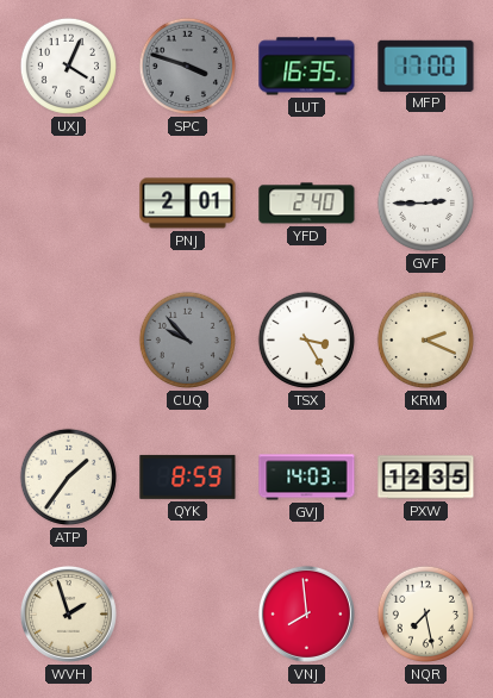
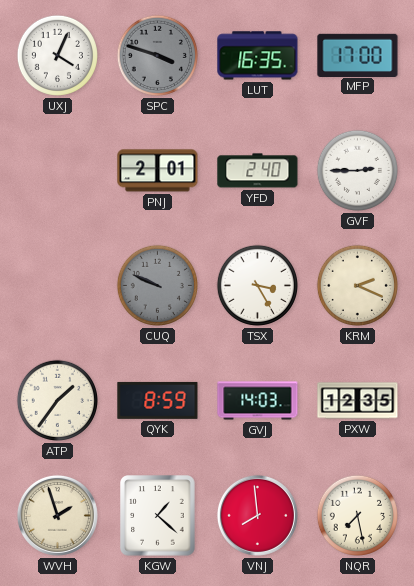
CUQ: 9:53 -> 9:49
KGW: none -> 1:22
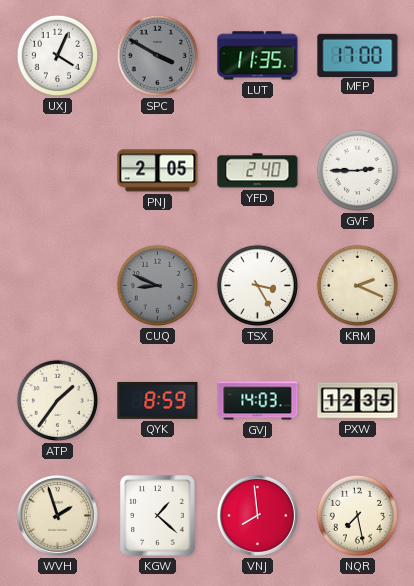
SPC: 3:48 -> 3:50
LUT: 16:35 -> 11:35
PNJ: 2:01 -> 2:05
CUQ: 9:49 -> 8:49
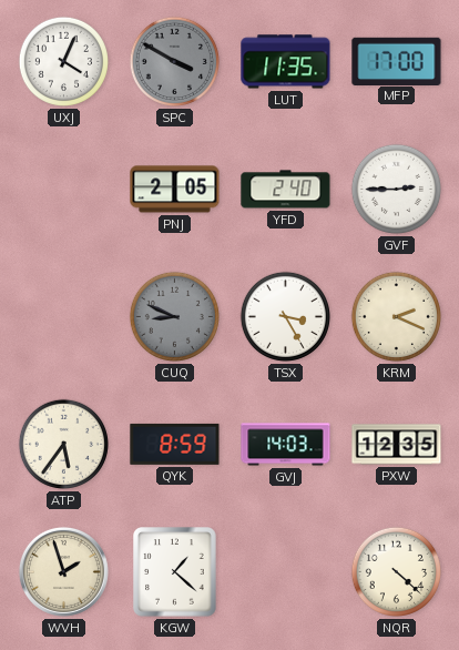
ATP: 1:36 -> 5:36
VNJ: 7:59 -> none
NQR: 7:28 -> 4:22
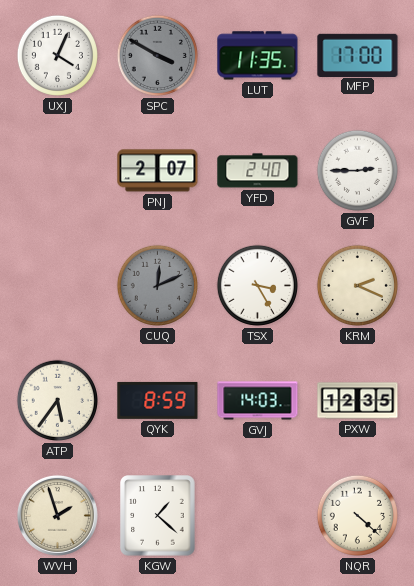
PNJ: 2:05 -> 2:07
CUQ: 8:49 -> 12:11
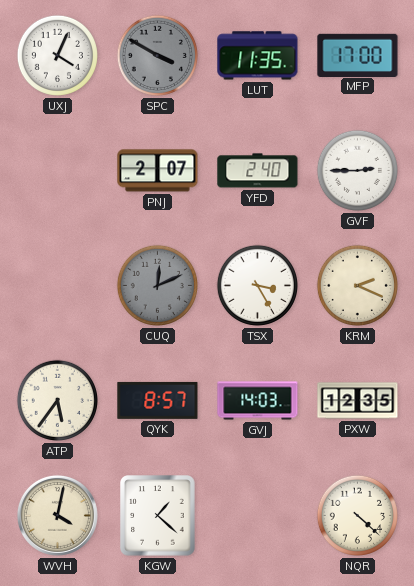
QYK: 8:59 -> 8:57
WVH: 1:57 -> 4:02
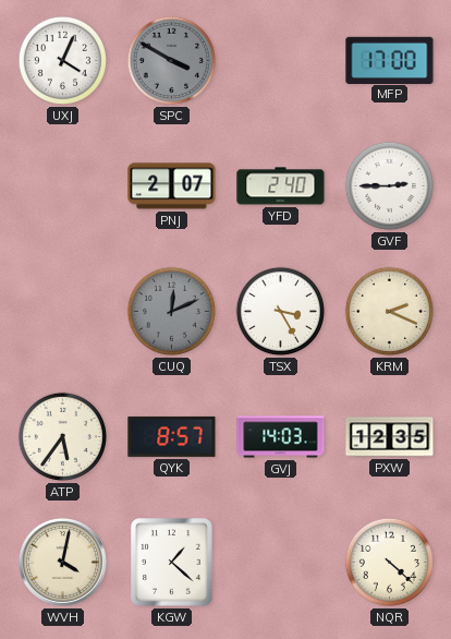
LUT: 11:35 -> none
